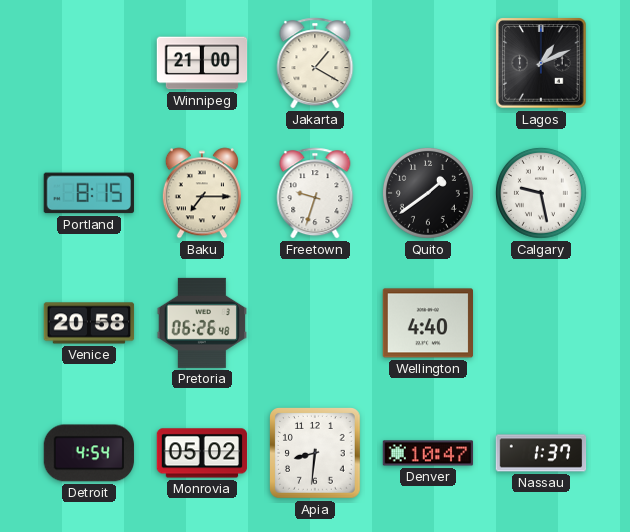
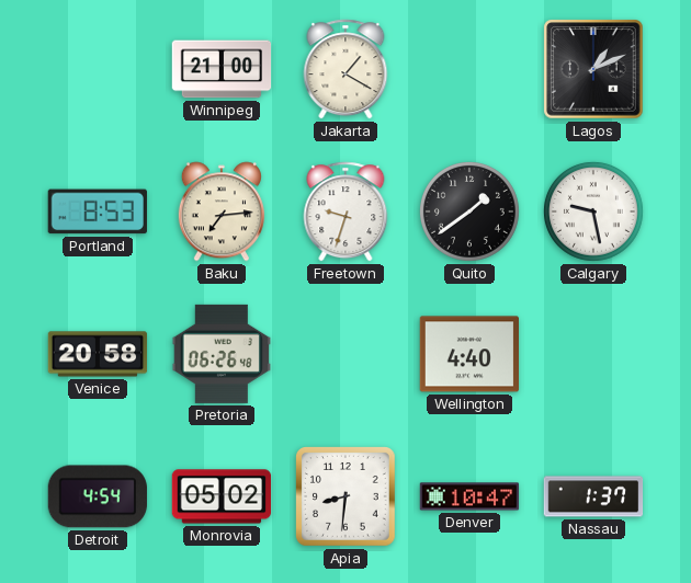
Portland: 8:15 -> 8:53
Baku: 7:15 -> 7:14
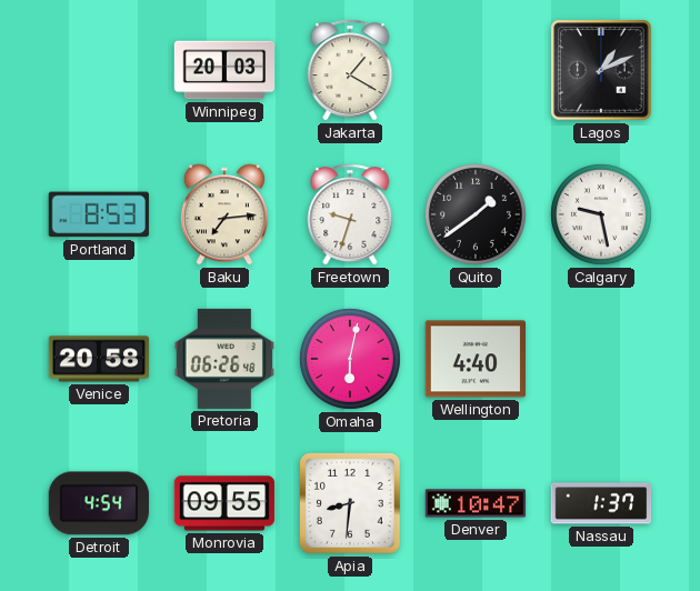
Winnipeg: 21:00 -> 20:03
Omaha: none -> 6:02
Monrovia: 05:02 -> 09:55
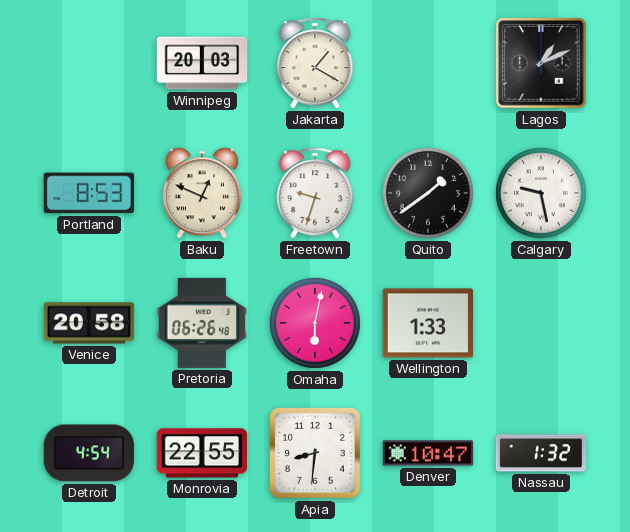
Baku: 7:14 -> 12:49
Wellington: 4:40 -> 1:33
Monrovia: 09:55 -> 22:55
Nassau: 1:37 -> 1:32
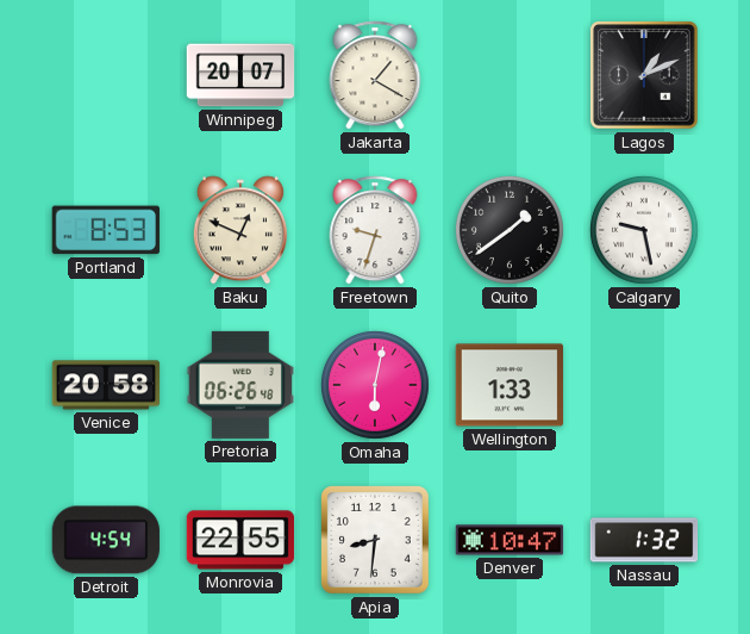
Winnipeg: 20:03 -> 20:07
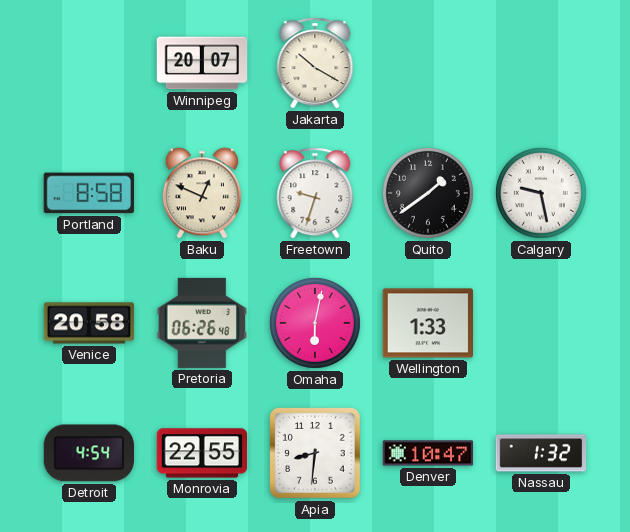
Jakarta: 1:20 -> 10:20
Lagos: 1:11 -> none
Portland: 8:53 -> 8:58
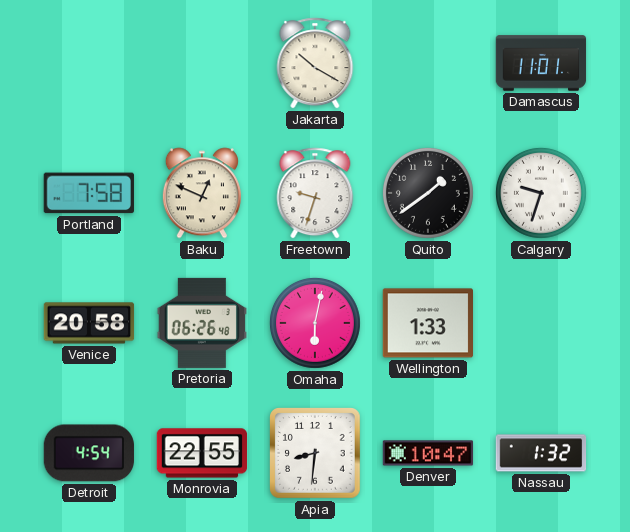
Winnipeg: 20:07 -> none
Damascus: none -> 11:01
Portland: 8:58 -> 7:58
Calgary: 9:28 -> 9:33
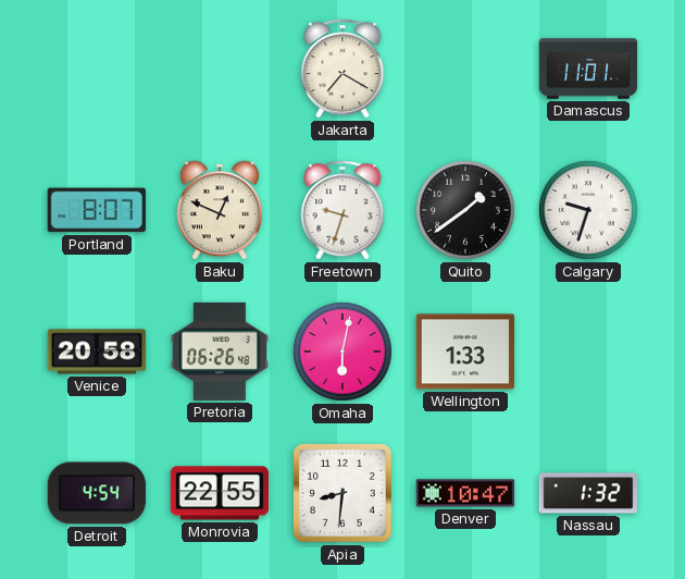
Jakarta: 10:20 -> 7:20
Portland: 7:58 -> 8:07
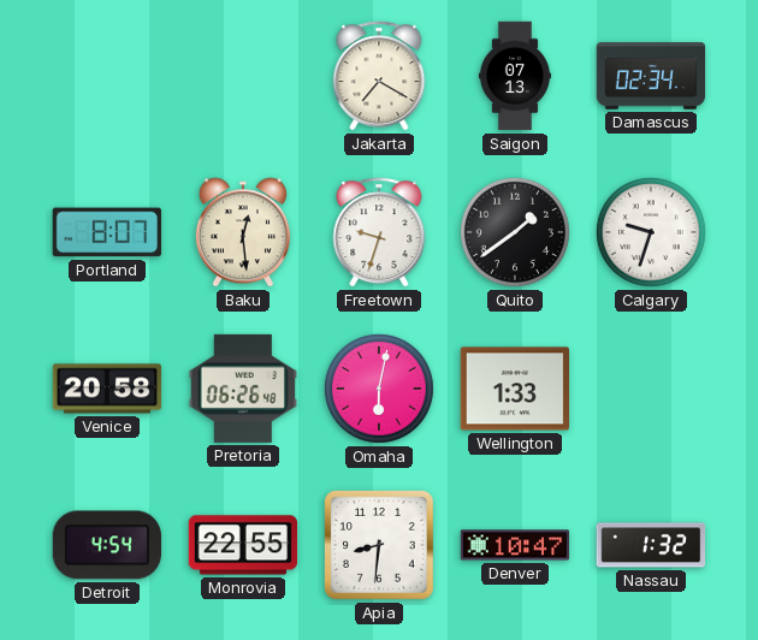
Saigon: none -> 07:13
Damascus: 11:01 -> 02:34
Baku: 12:49 -> 12:29
